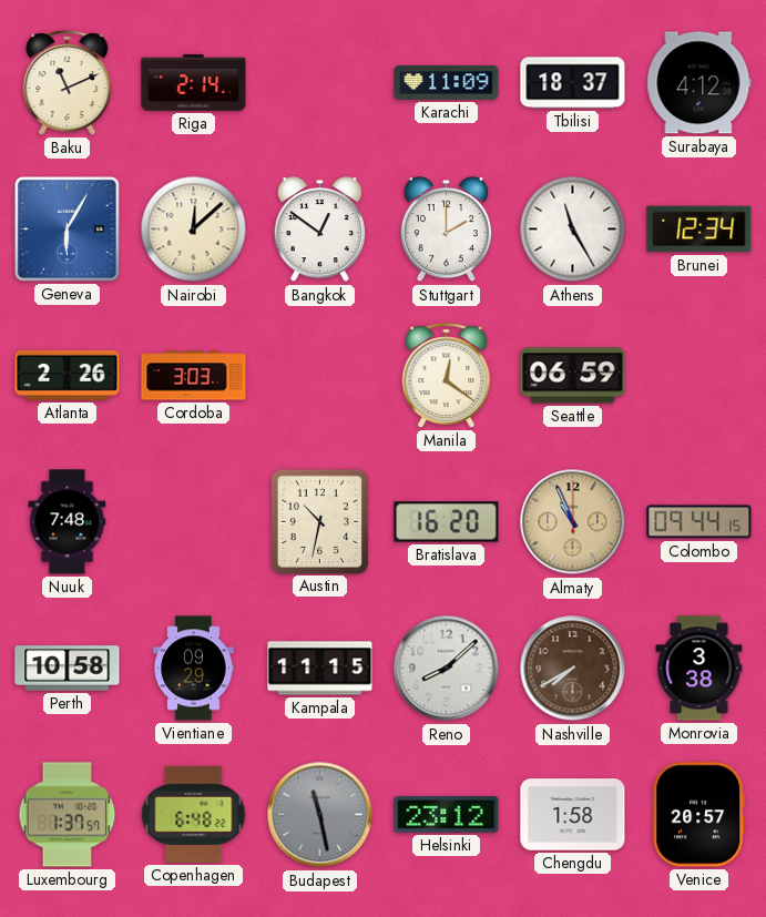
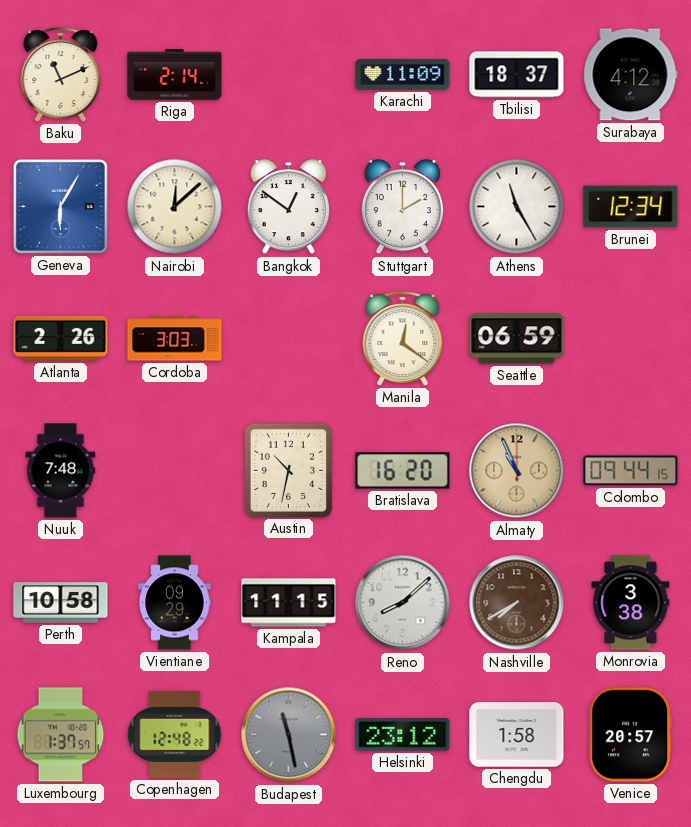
Copenhagen: 6:48 -> 12:48
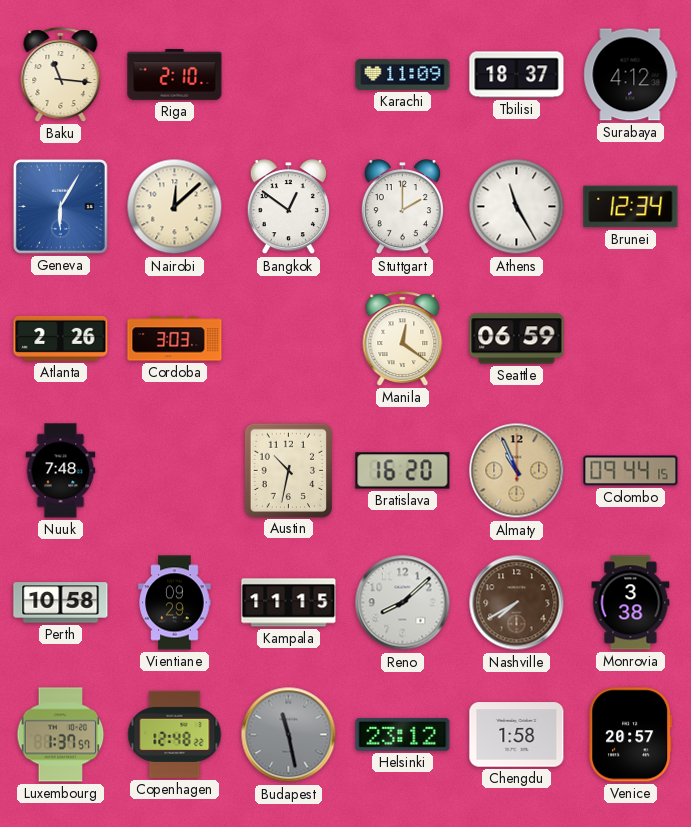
Baku: 11:11 -> 11:16
Riga: 2:14 -> 2:10
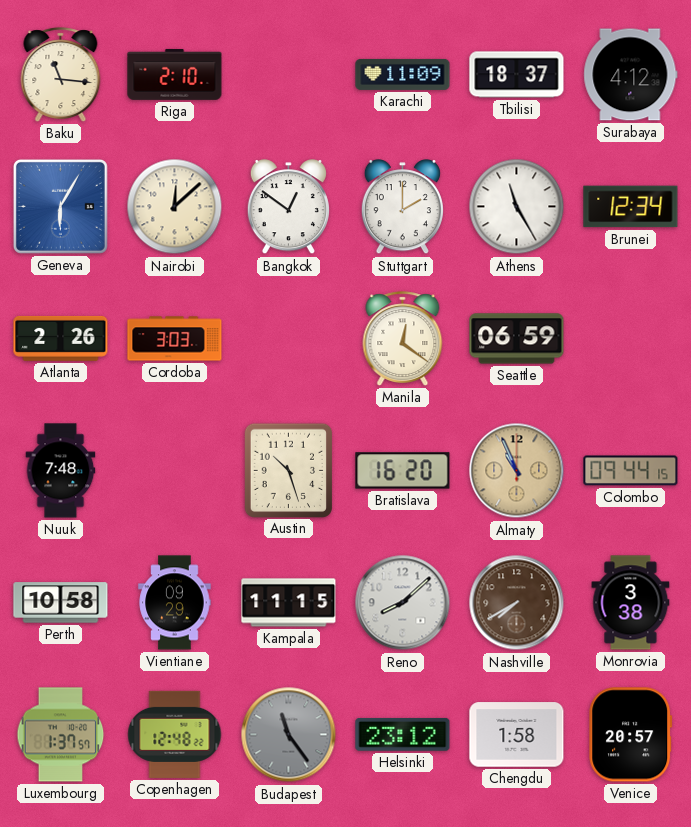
Austin: 10:32 -> 10:27
Budapest: 11:28 -> 11:24
